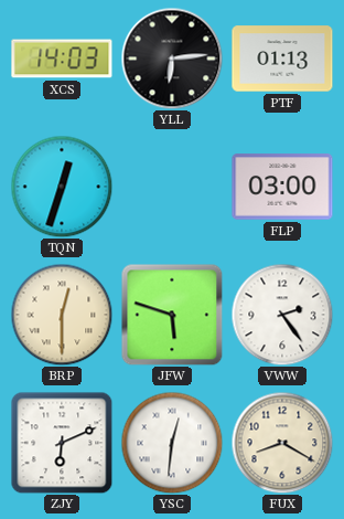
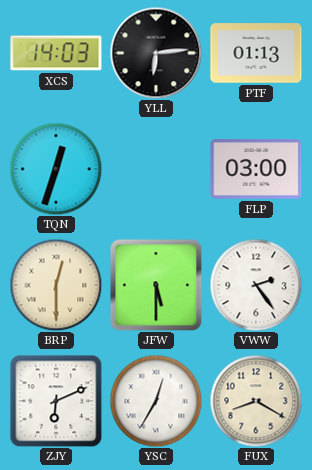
JFW: 5:48 -> 5:30
YSC: 12:31 -> 12:35
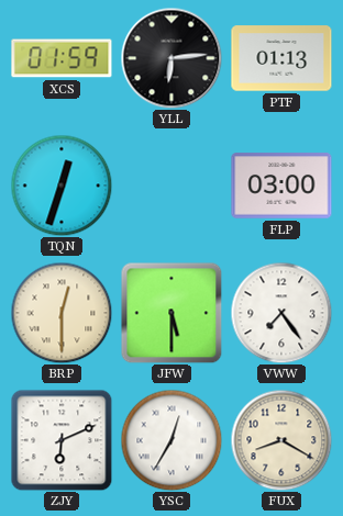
XCS: 14:03 -> 01:59
VWW: 2:24 -> 7:24
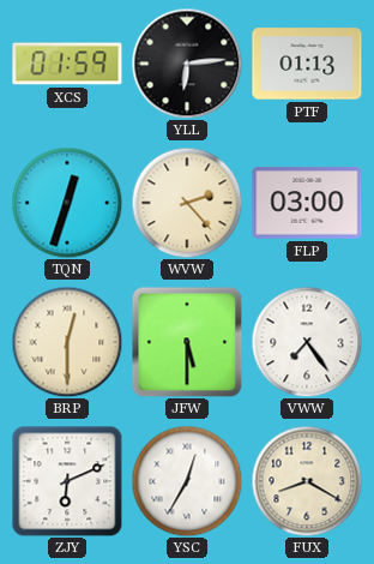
WVW: none -> 2:23
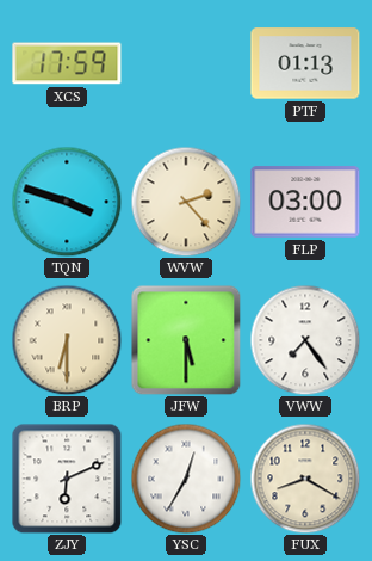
XCS: 01:59 -> 17:59
YLL: 6:14 -> none
TQN: 12:33 -> 3:48
BRP: 12:30 -> 6:30
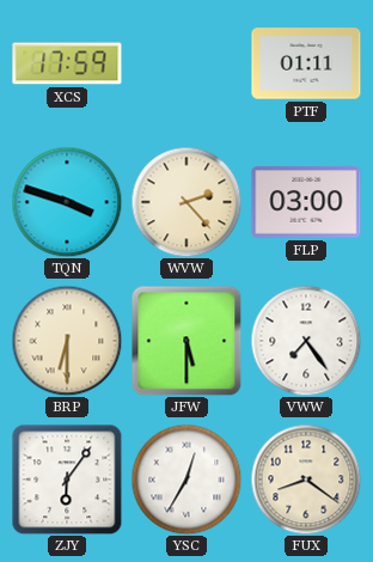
PTF: 01:13 -> 01:11
ZJY: 6:11 -> 6:06
FUX: 8:20 -> 8:21
